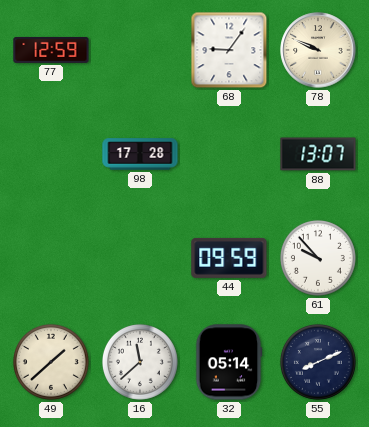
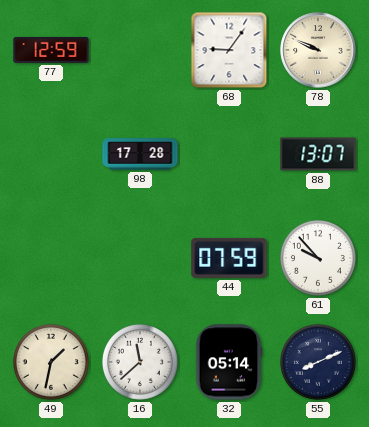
44: 09:59 -> 07:59
49: 1:38 -> 1:32
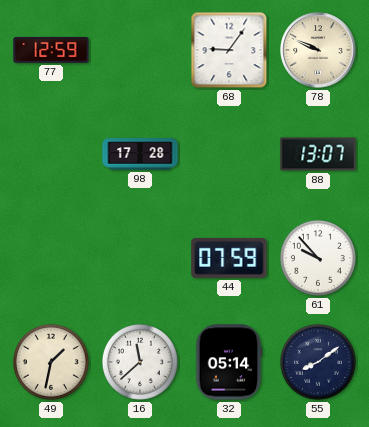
55: 8:11 -> 8:09
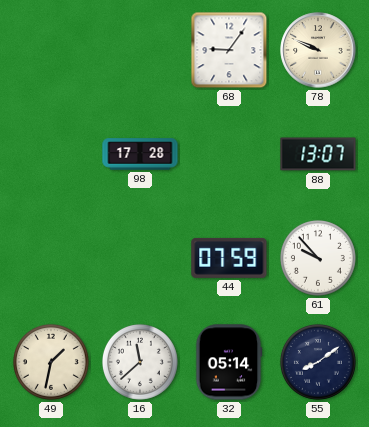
77: 12:59 -> none
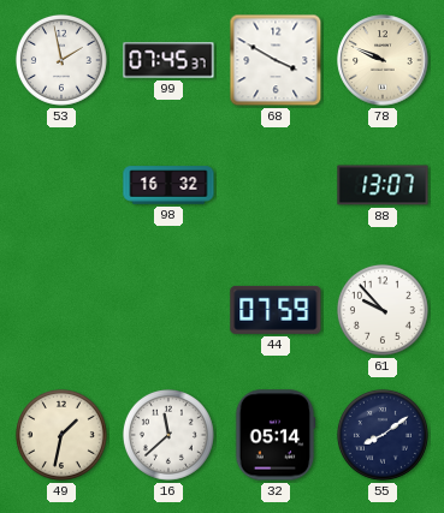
53: none -> 1:58
99: none -> 07:45
68: 9:06 -> 3:50
98: 17:28 -> 16:32
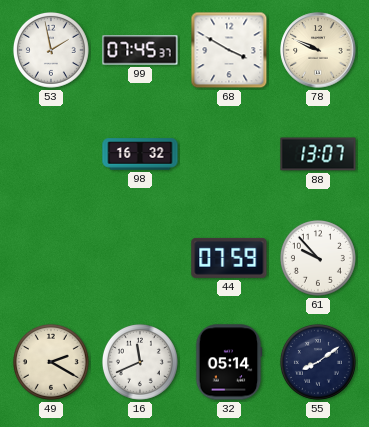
49: 1:32 -> 2:20
16: 11:38 -> 11:41
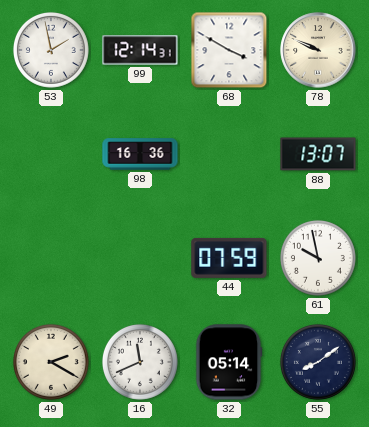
99: 07:45 -> 12:14
98: 16:32 -> 16:36
61: 9:53 -> 9:58
